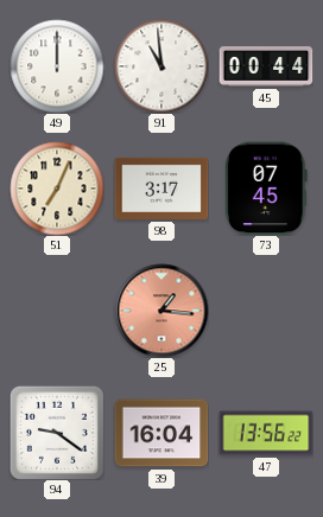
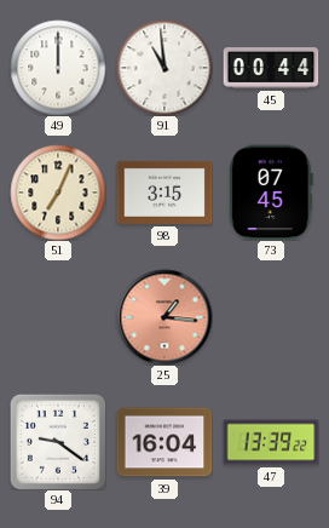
98: 3:17 -> 3:15
47: 13:56 -> 13:39
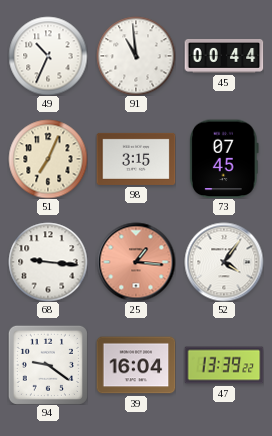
49: 12:00 -> 10:34
68: none -> 9:16
52: none -> 4:06
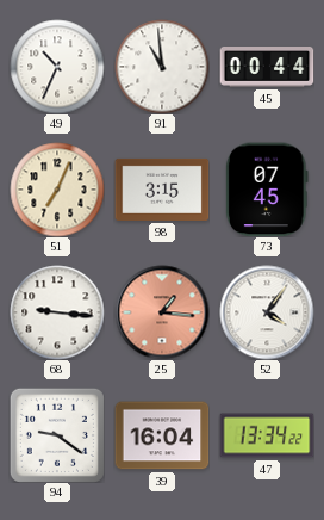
47: 13:39 -> 13:34
